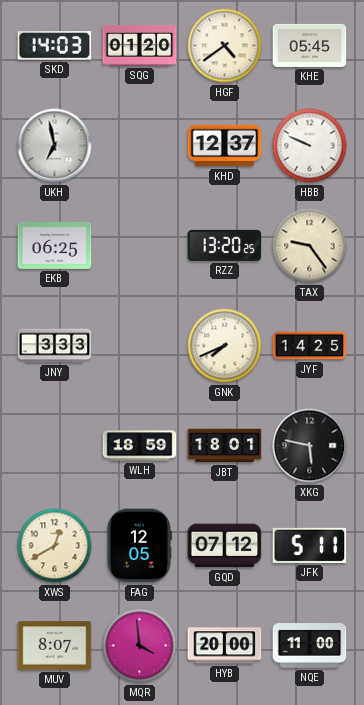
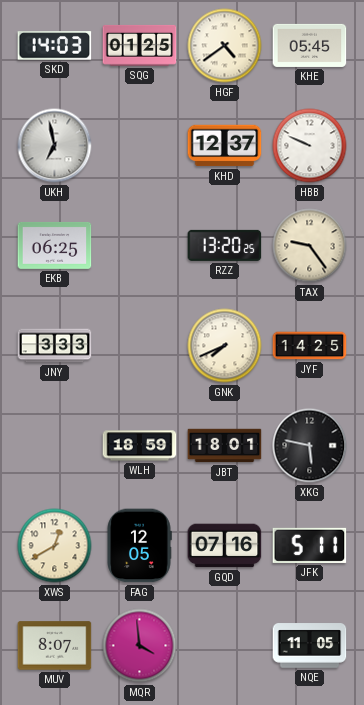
SQG: 01:20 -> 01:25
GQD: 07:12 -> 07:16
HYB: 20:00 -> none
NQE: 11:00 -> 11:05
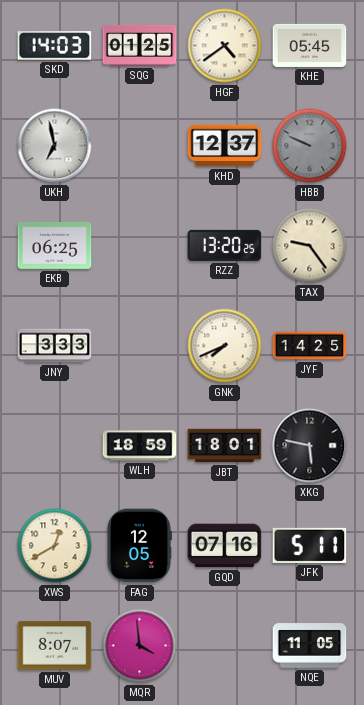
HBB dial: white -> grey
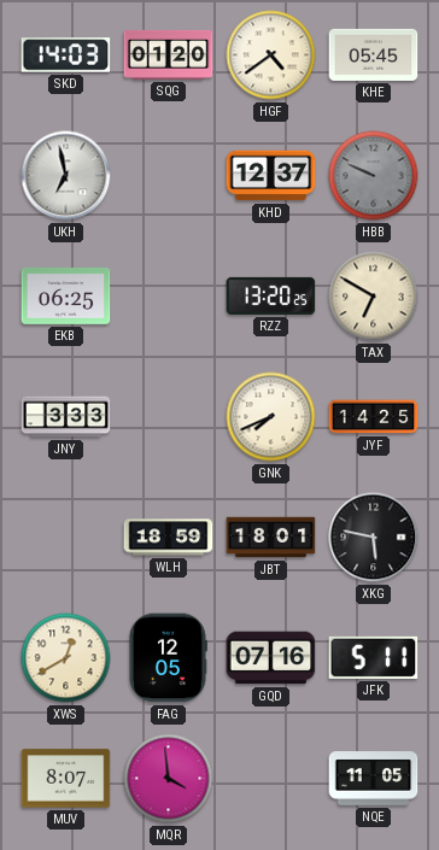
SQG: 01:25 -> 01:20
TAX: 9:24 -> 6:50
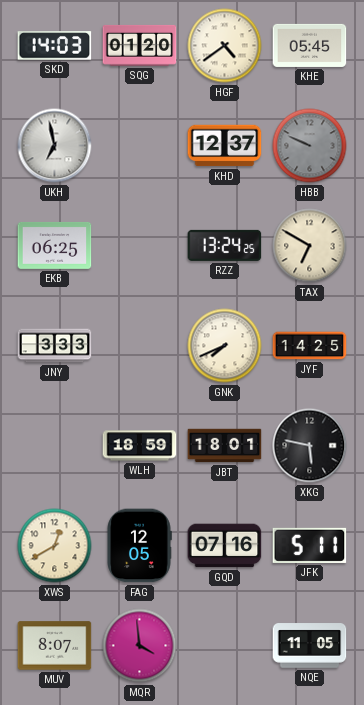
RZZ: 13:20 -> 13:24
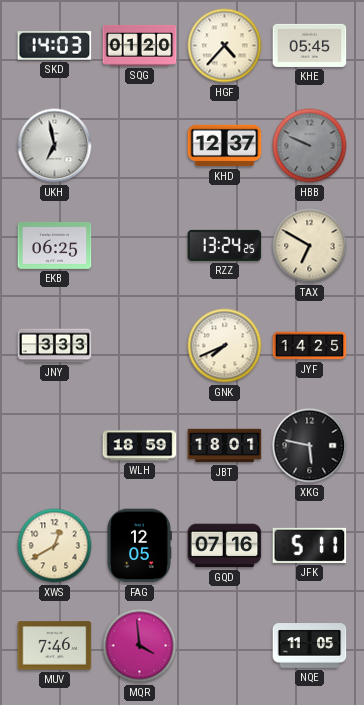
HGF: 4:39 -> 4:37
MUV: 8:07 -> 7:46
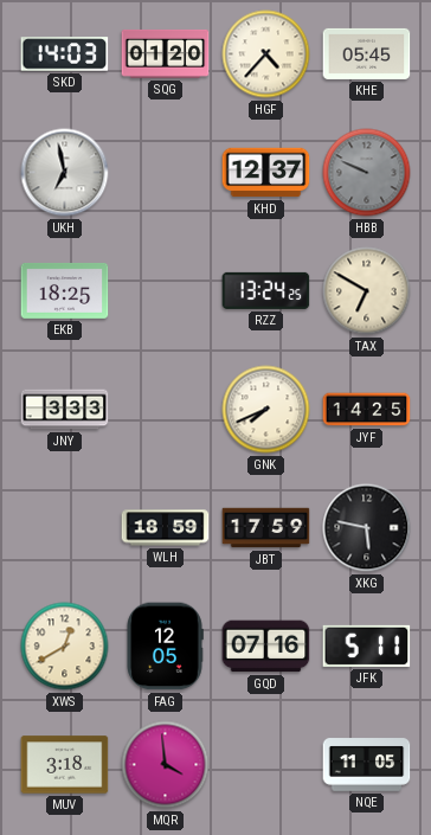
EKB: 06:25 -> 18:25
JBT: 18:01 -> 17:59
MUV: 7:46 -> 3:18
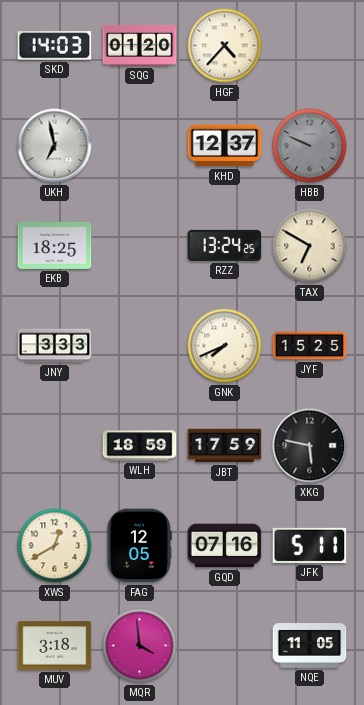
KHE: 05:45 -> none
JYF: 14:25 -> 15:25
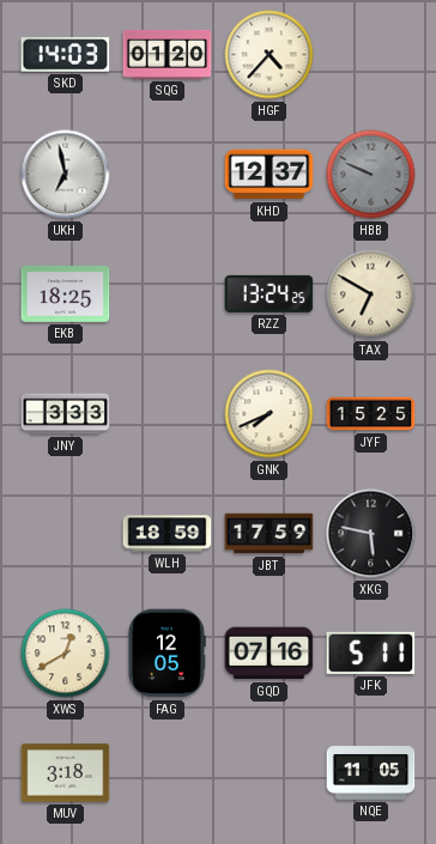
MQR: 3:59 -> none
